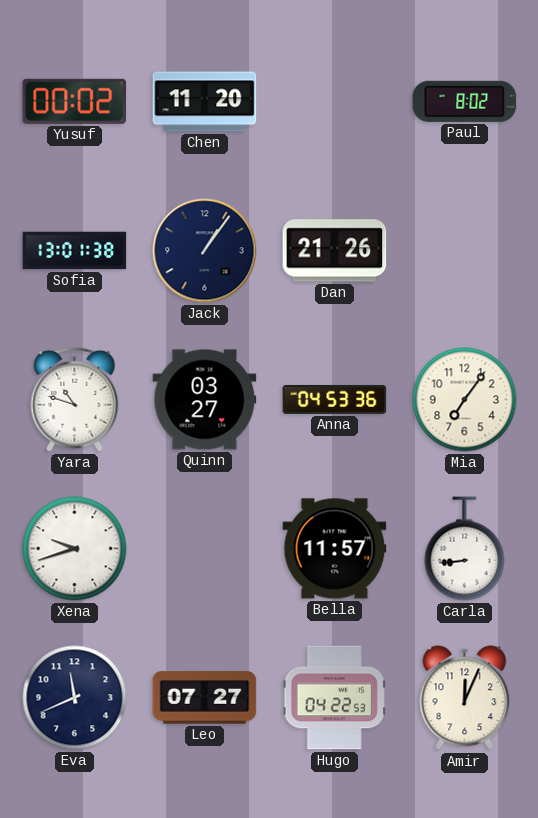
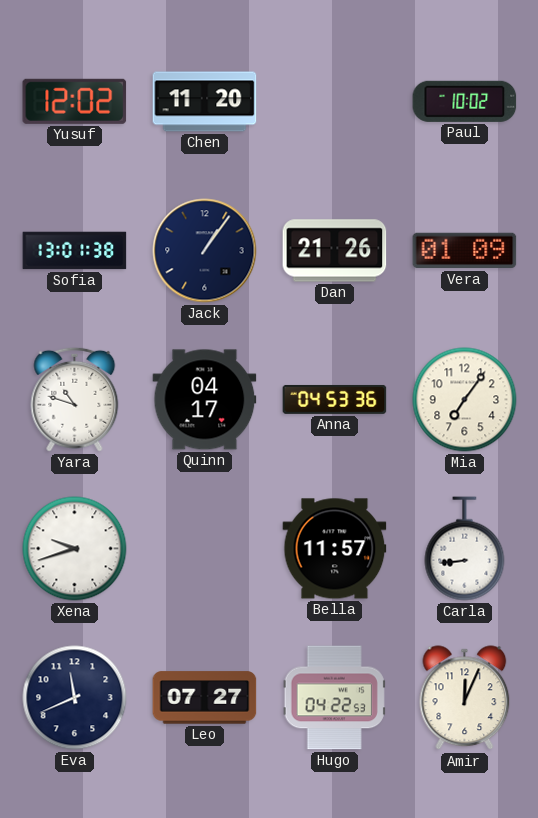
Yusuf: 00:02 -> 12:02
Paul: 8:02 -> 10:02
Vera: none -> 01:09
Quinn: 03:27 -> 04:17
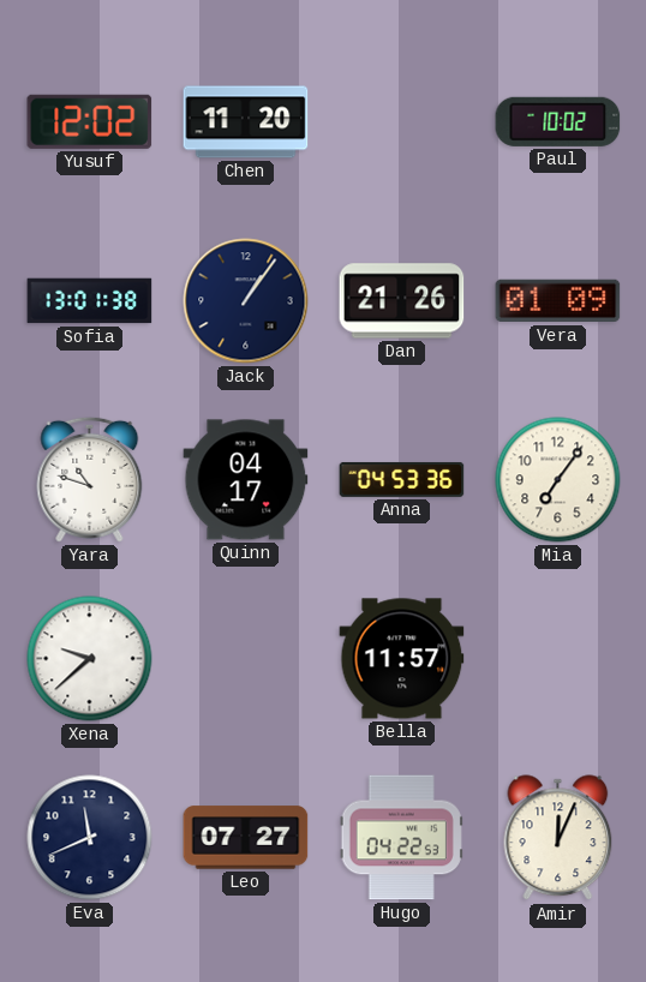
Xena: 9:42 -> 9:38
Carla: 8:44 -> none
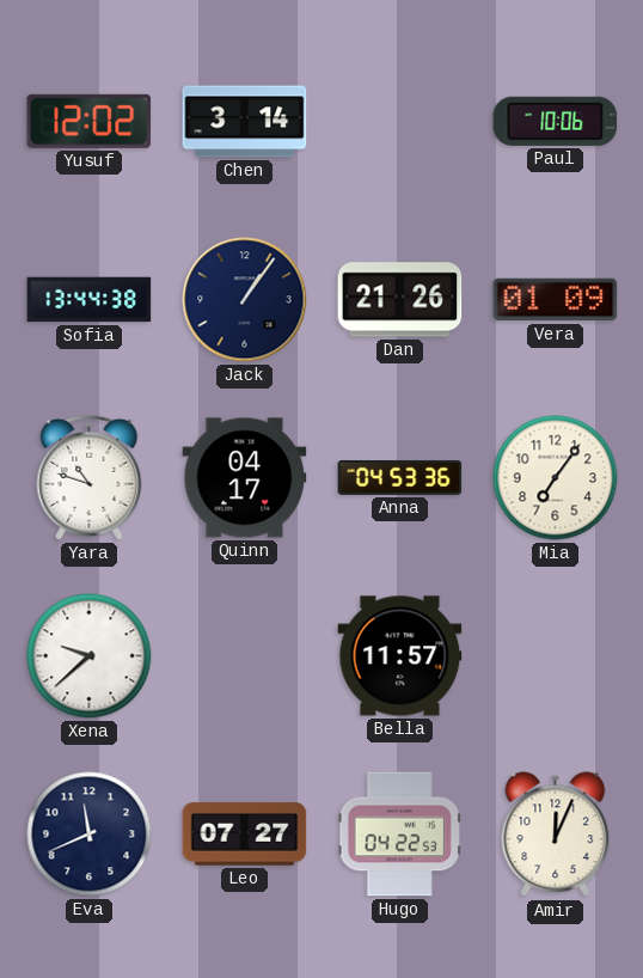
Chen: 11:20 -> 3:14
Paul: 10:02 -> 10:06
Sofia: 13:01 -> 13:44
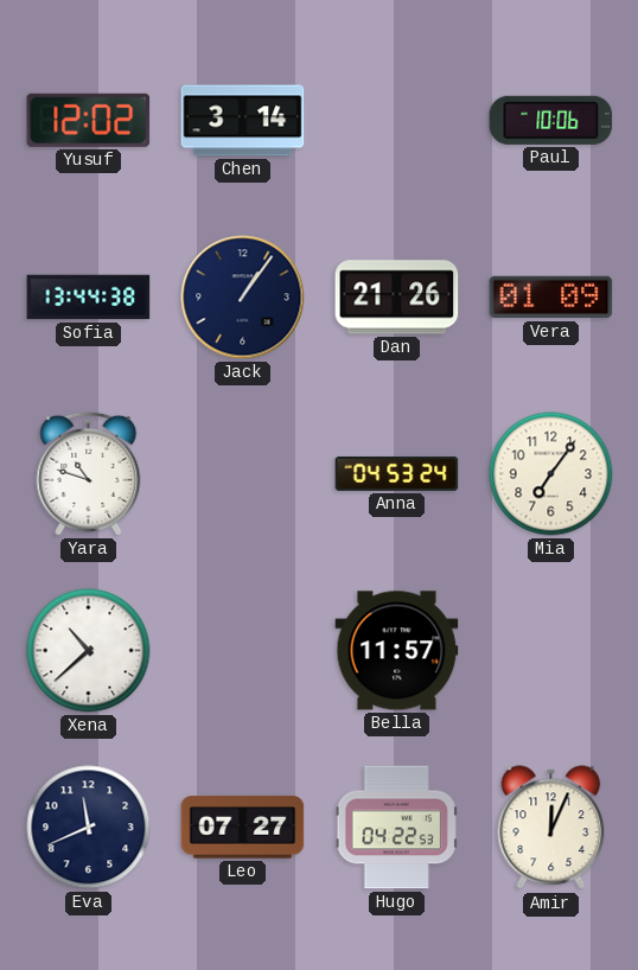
Quinn: 04:17 -> none
Anna: 04:53:36 -> 04:53:24
Xena: 9:38 -> 10:38
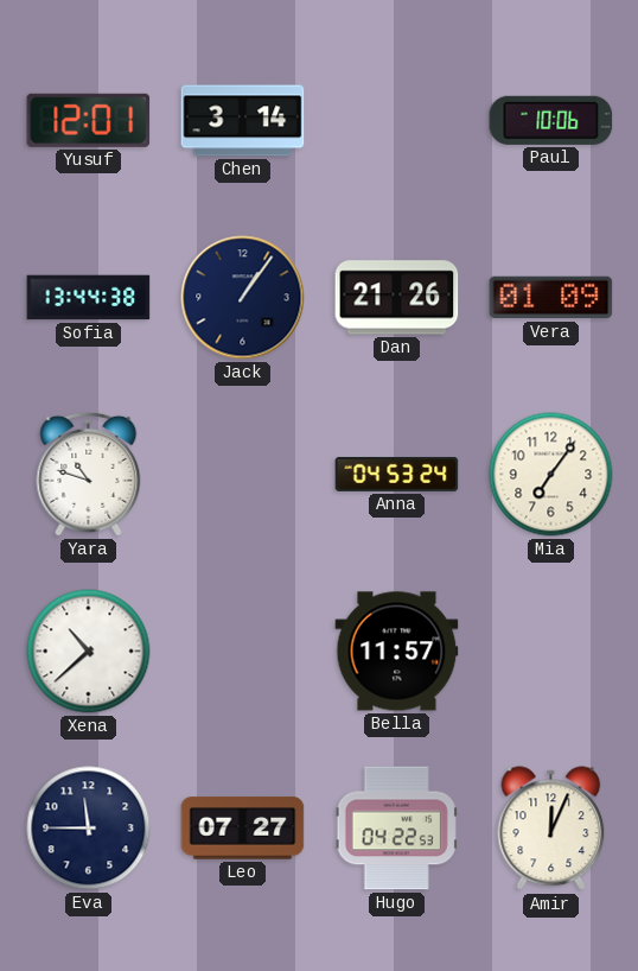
Yusuf: 12:02 -> 12:01
Eva: 11:41 -> 11:45
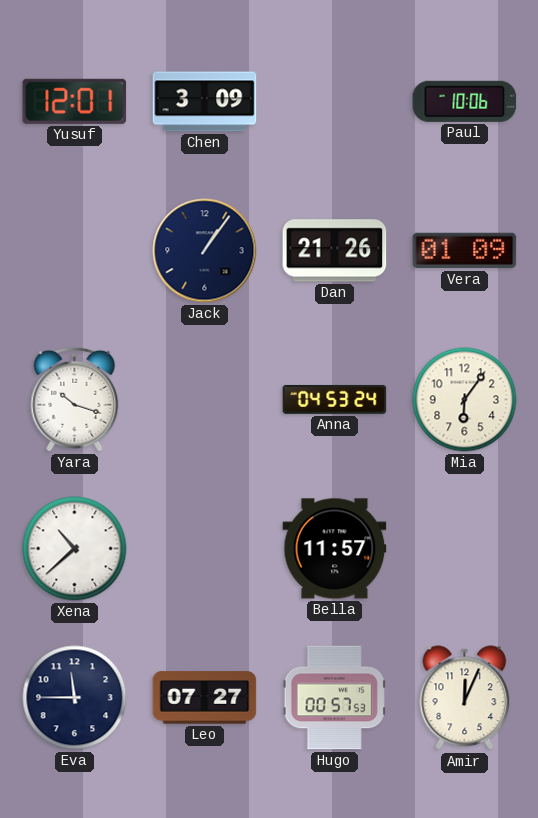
Chen: 3:14 -> 3:09
Sofia: 13:44 -> none
Yara: 10:48 -> 10:18
Mia: 7:06 -> 6:06
Hugo: 04:22 -> 00:57
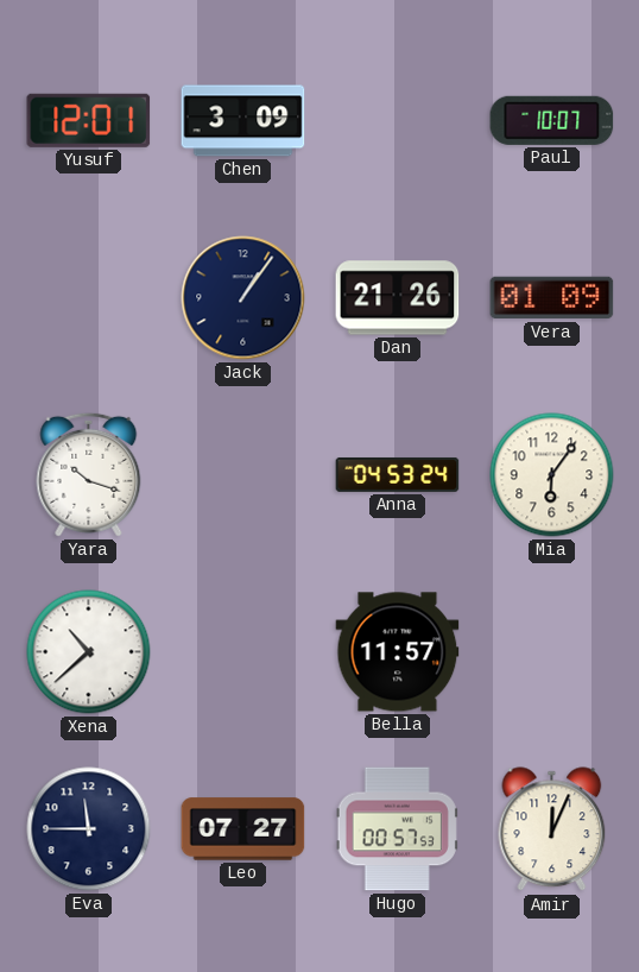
Paul: 10:06 -> 10:07
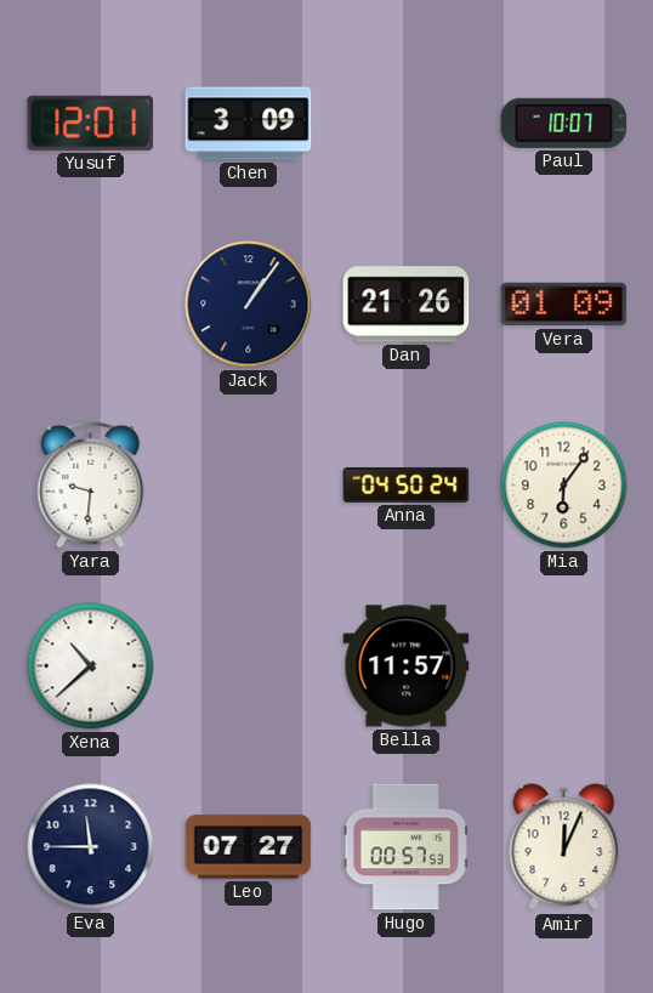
Yara: 10:18 -> 9:31
Anna: 04:53 -> 04:50
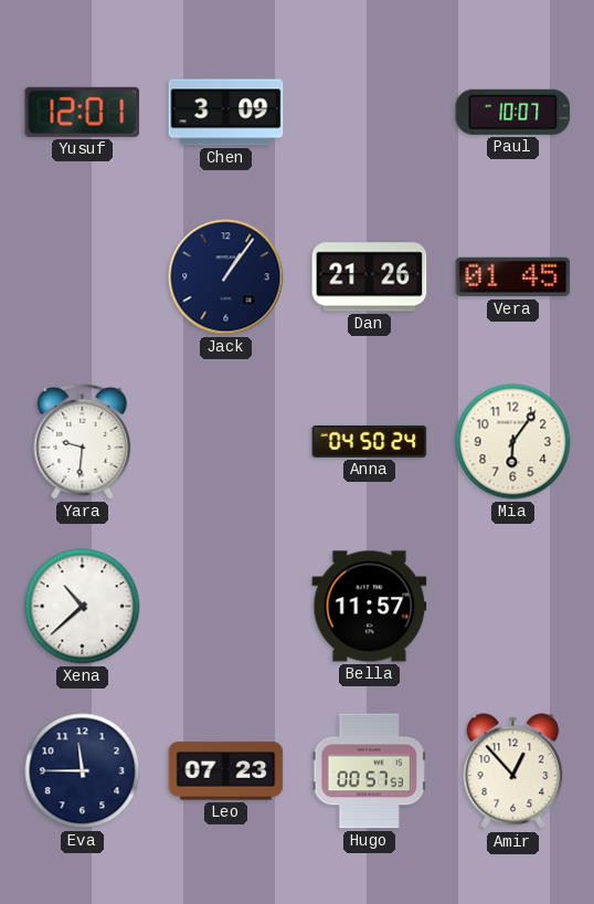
Vera: 01:09 -> 01:45
Leo: 07:27 -> 07:23
Amir: 12:04 -> 12:53
